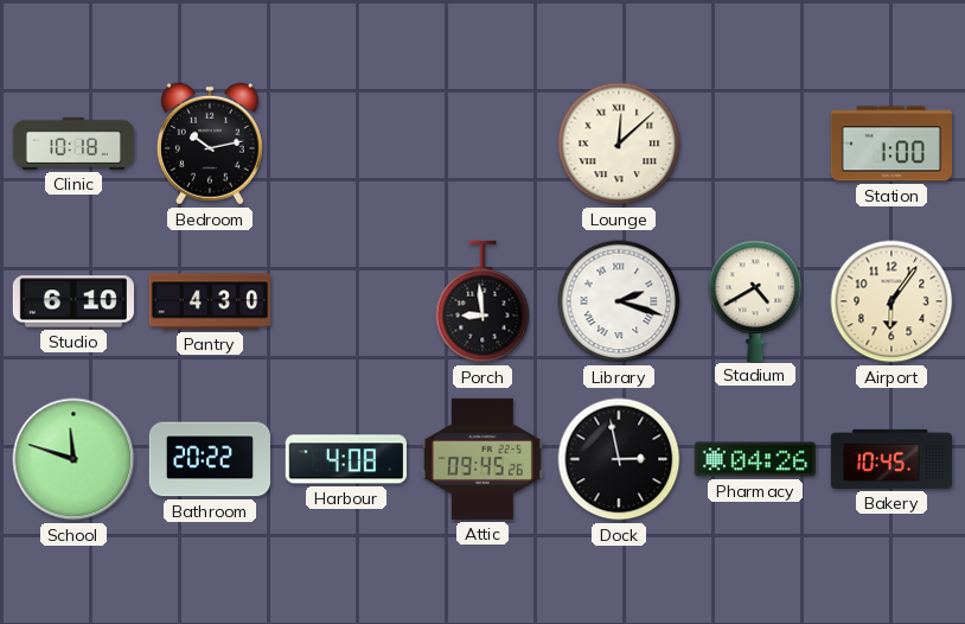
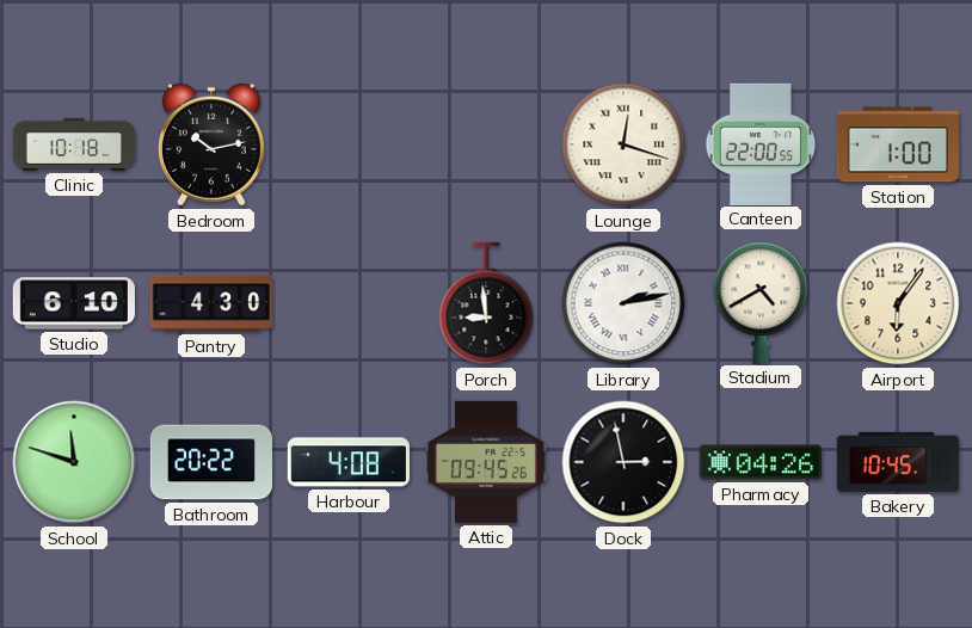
Lounge: 12:08 -> 12:18
Canteen: none -> 22:00
Library: 2:18 -> 2:13
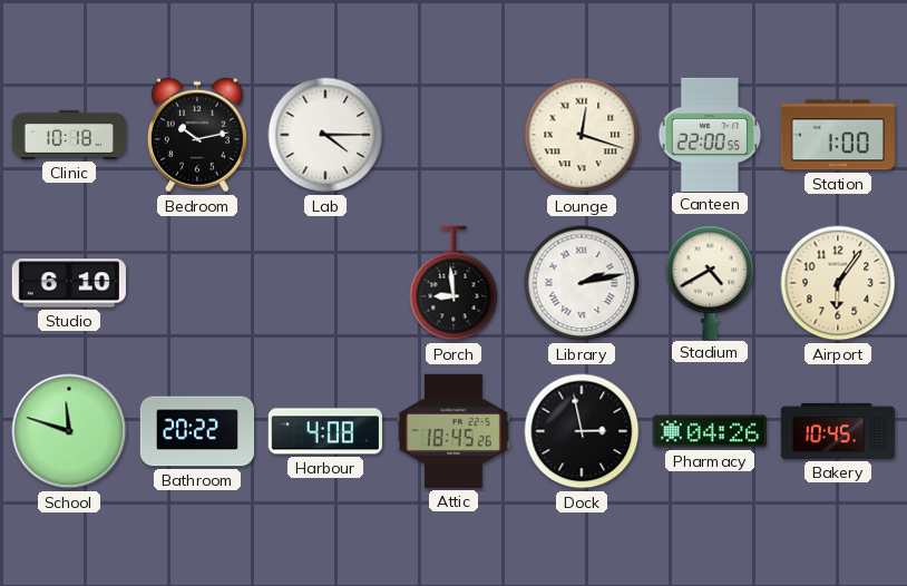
Lab: none -> 4:15
Pantry: 4:30 -> none
Attic: 09:45 -> 18:45
